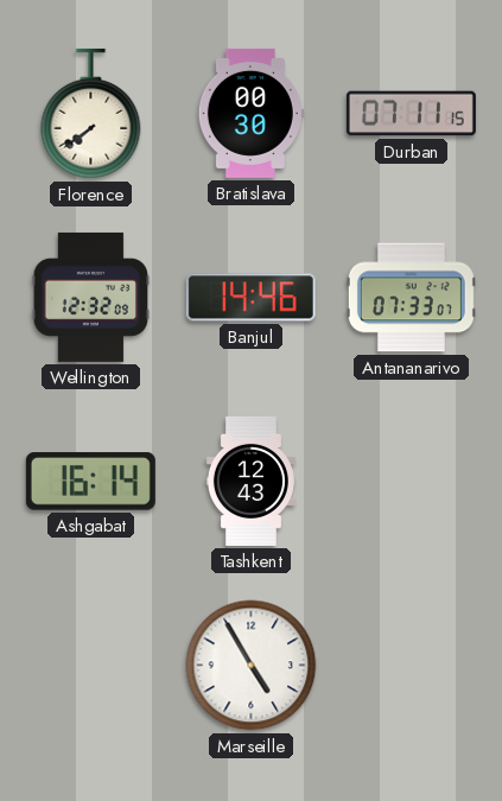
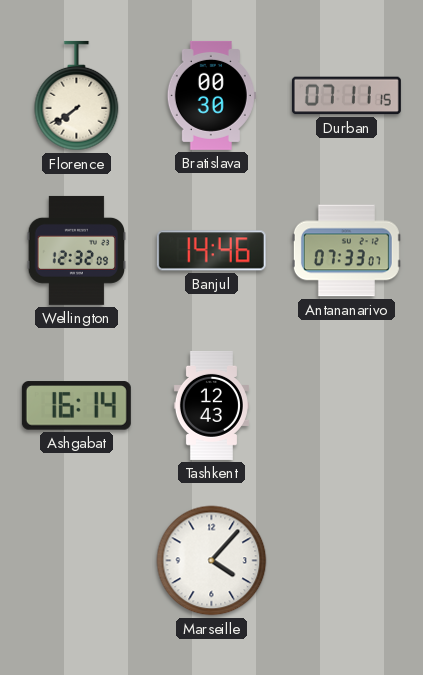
Marseille: 4:55 -> 4:07
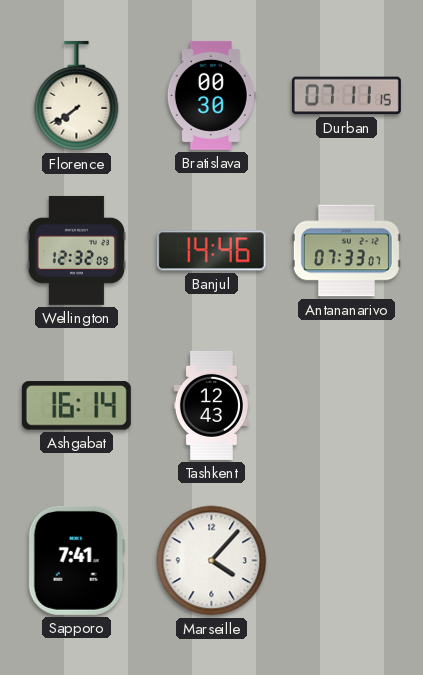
Sapporo: none -> 7:41
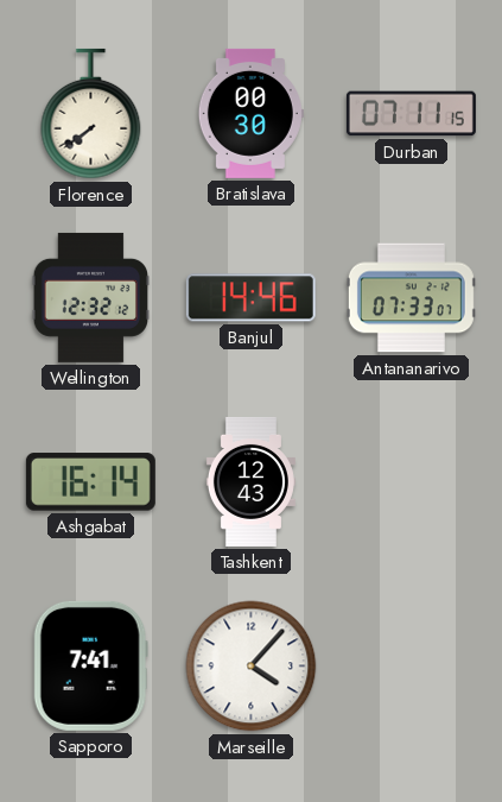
Wellington: 12:32:09 -> 12:32:12
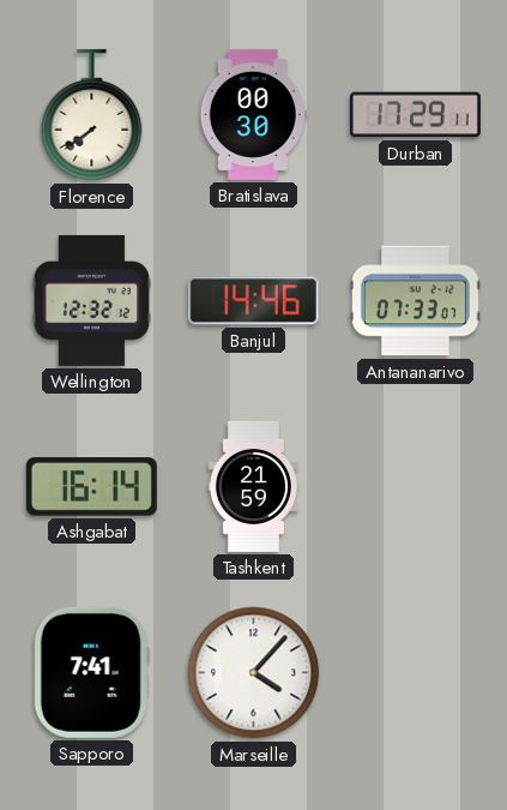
Durban: 07:11 -> 17:29
Tashkent: 12:43 -> 21:59
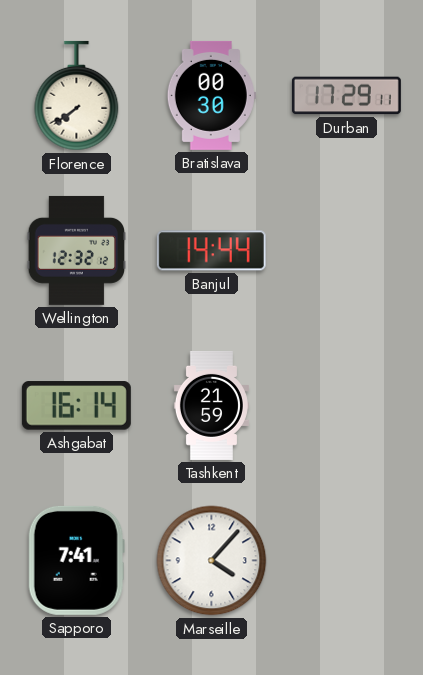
Banjul: 14:46 -> 14:44
Antananarivo: 07:33 -> none
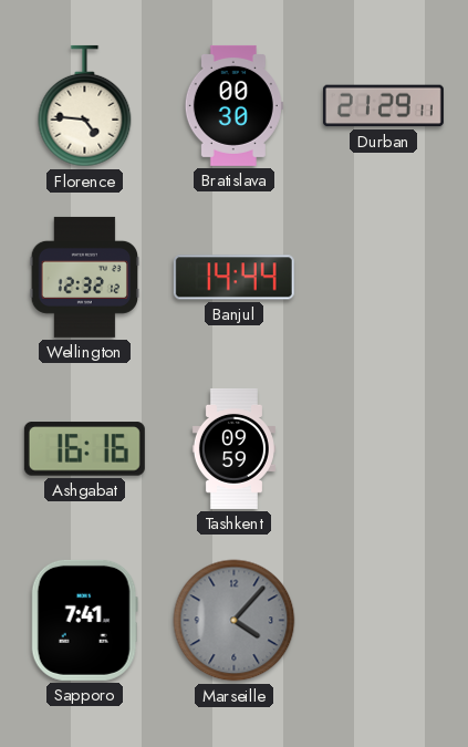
Florence: 7:39 -> 4:46
Durban: 17:29 -> 21:29
Ashgabat: 16:14 -> 16:16
Tashkent: 21:59 -> 09:59
Marseille dial: white -> grey
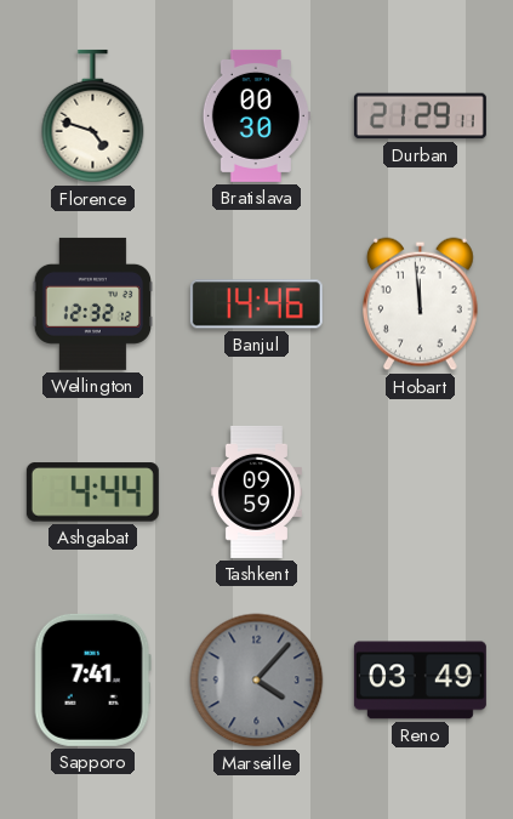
Florence: 4:46 -> 4:48
Banjul: 14:44 -> 14:46
Hobart: none -> 11:59
Ashgabat: 16:16 -> 4:44
Reno: none -> 03:49
